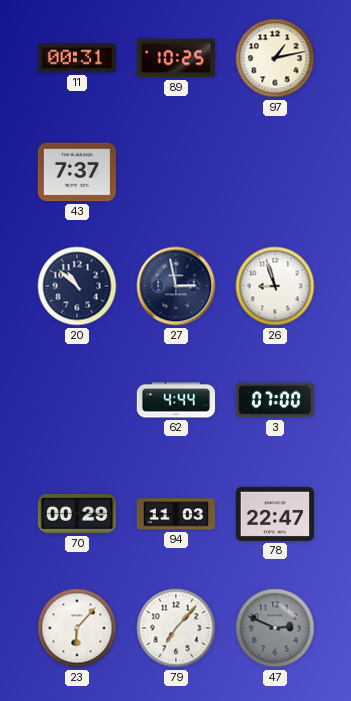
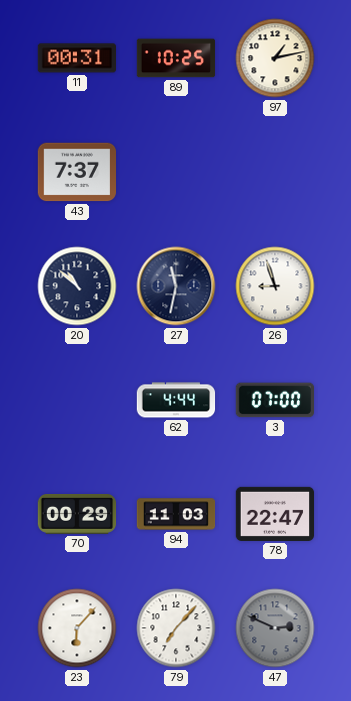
27: 2:58 -> 11:32
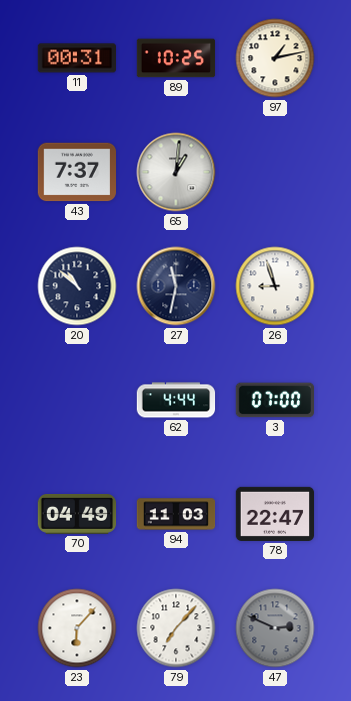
65: none -> 1:01
70: 00:29 -> 04:49
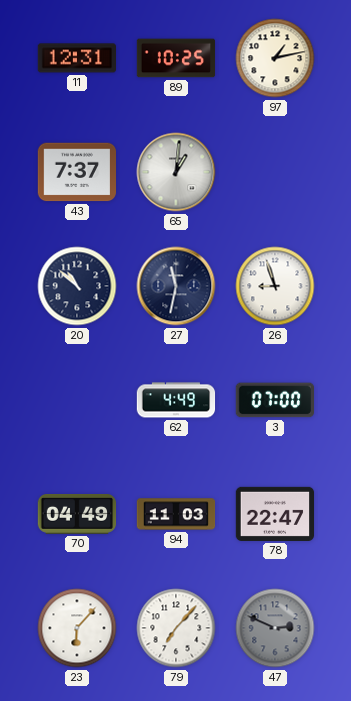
11: 00:31 -> 12:31
62: 4:44 -> 4:49
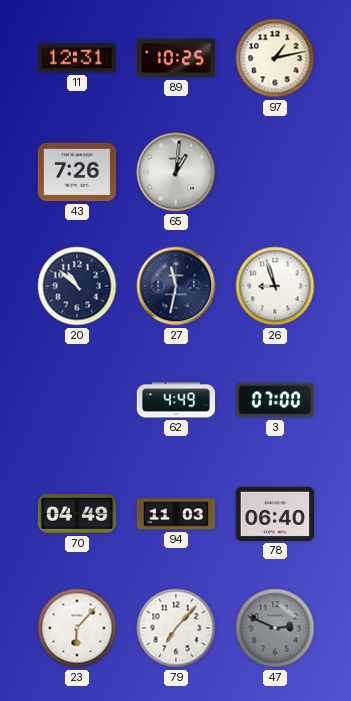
43: 7:37 -> 7:26
78: 22:47 -> 06:40
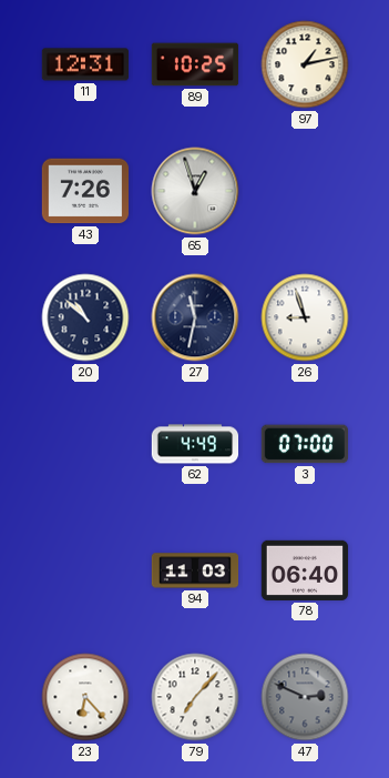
65: 1:01 -> 12:57
70: 04:49 -> none
23: 6:07 -> 6:23
